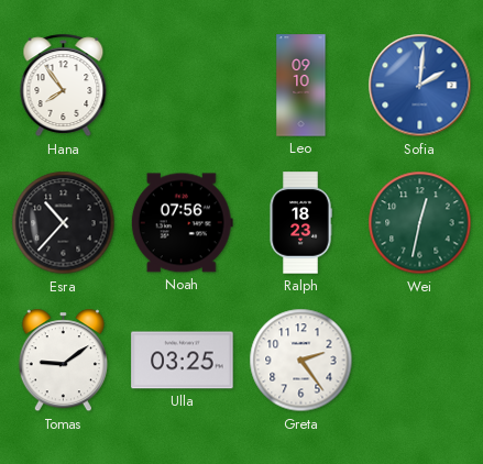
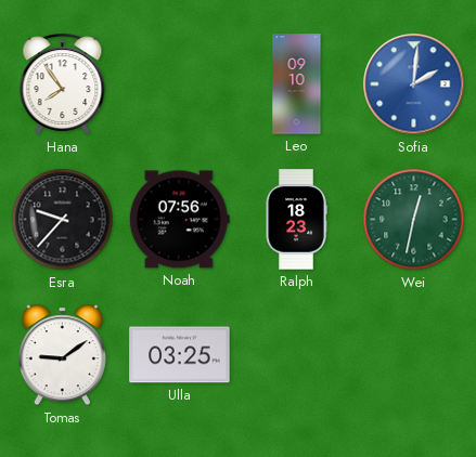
Esra: 10:37 -> 9:37
Greta: 2:24 -> none
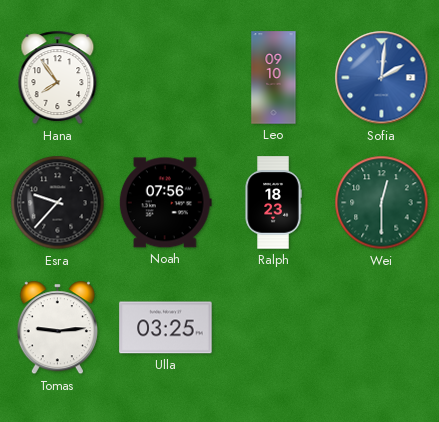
Wei: 12:32 -> 12:30
Tomas: 9:09 -> 9:14
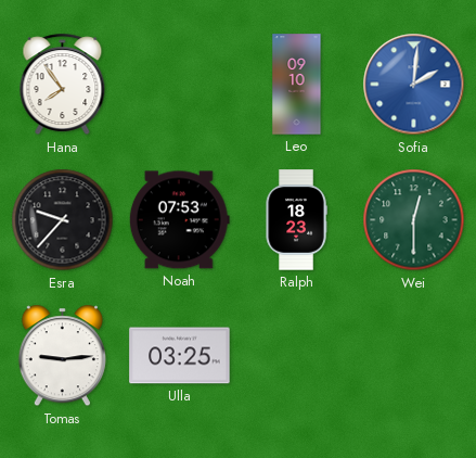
Noah: 07:56 -> 07:53
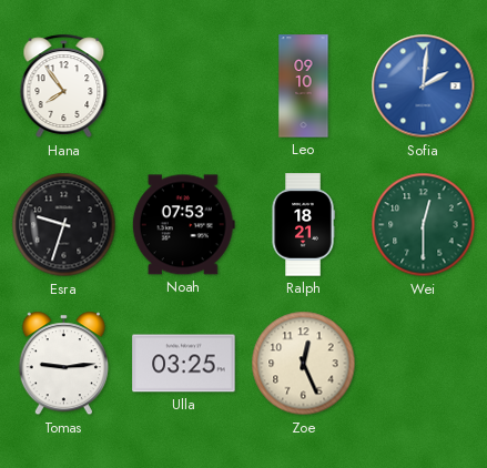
Esra: 9:37 -> 9:33
Ralph: 18:23 -> 18:21
Zoe: none -> 12:26
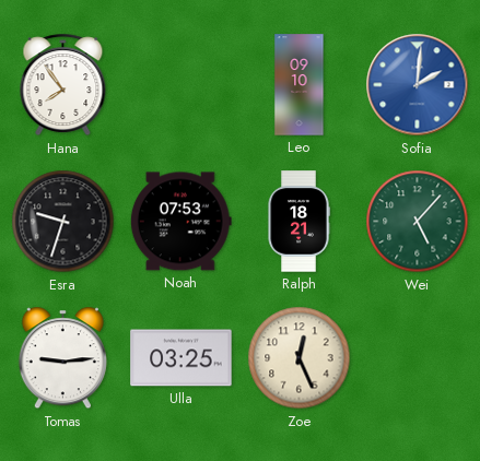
Wei: 12:30 -> 5:07
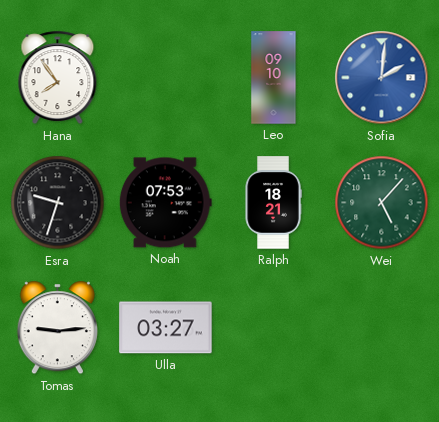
Ulla: 03:25 -> 03:27
Zoe: 12:26 -> none
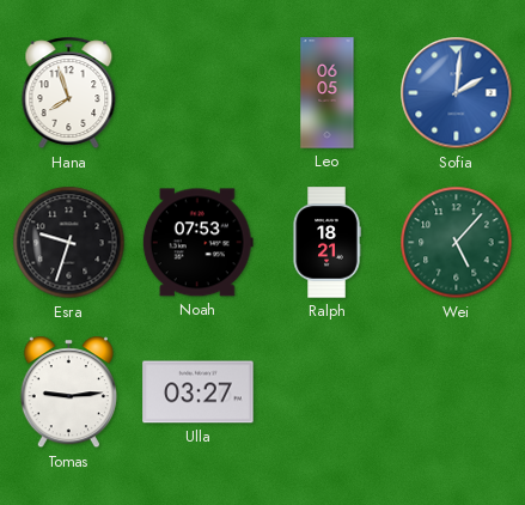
Hana: 7:54 -> 7:57
Leo: 09:10 -> 06:05
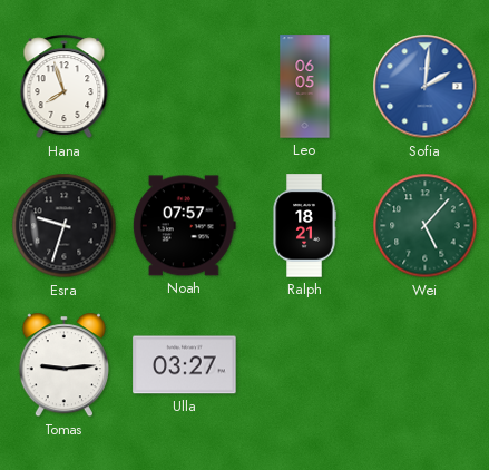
Noah: 07:53 -> 07:57
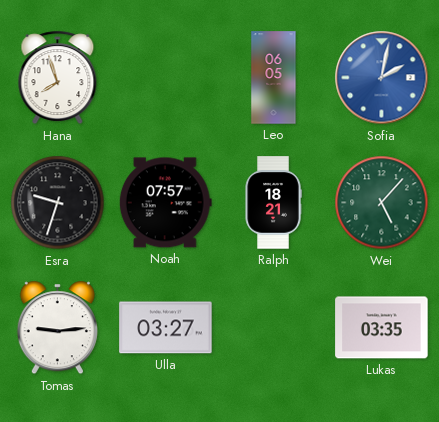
Sofia: 2:01 -> 2:02
Lukas: none -> 03:35
